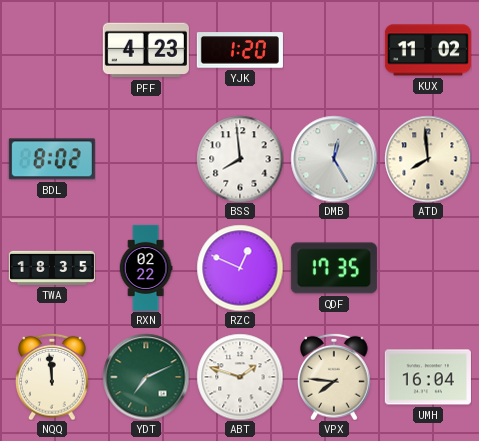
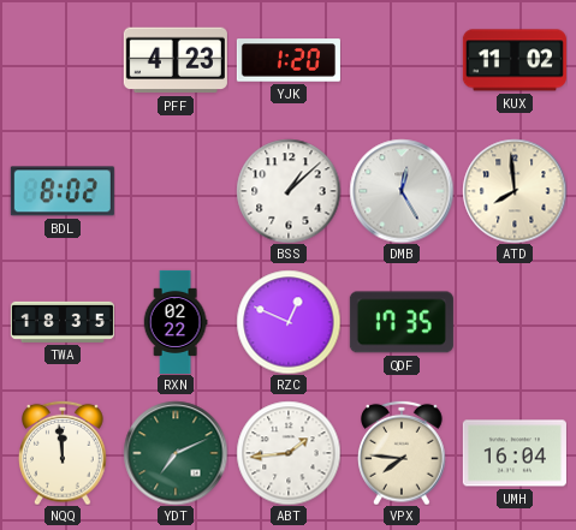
BSS: 7:59 -> 1:08
ABT: 1:48 -> 1:44
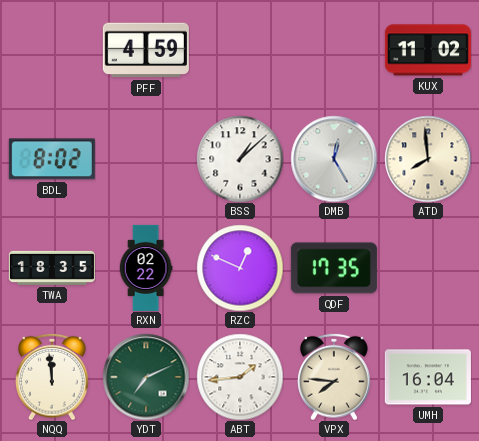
PFF: 4:23 -> 4:59
YJK: 1:20 -> none
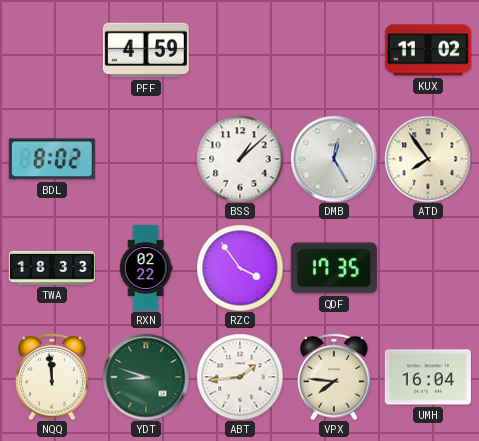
ATD: 7:59 -> 7:54
TWA: 18:35 -> 18:33
RZC: 12:49 -> 3:54
YDT: 7:11 -> 8:48
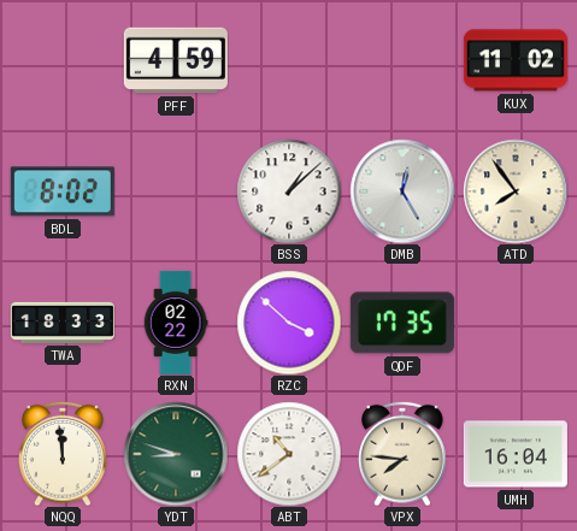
RZC: 3:54 -> 3:52
ABT: 1:44 -> 10:39
